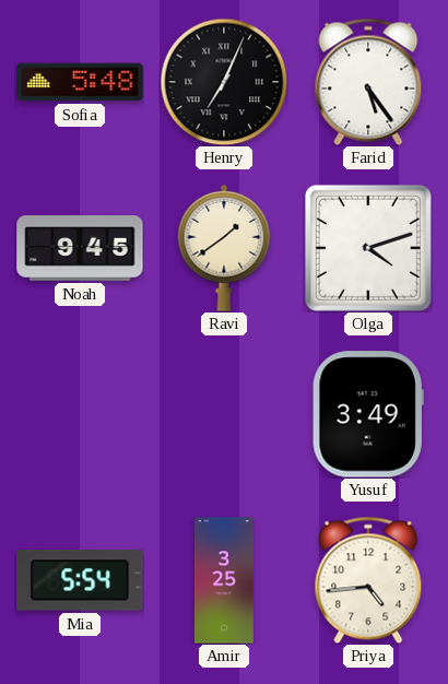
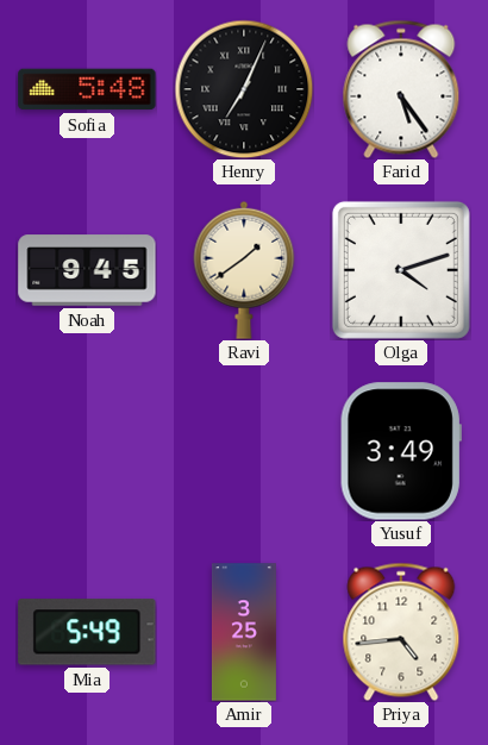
Mia: 5:54 -> 5:49
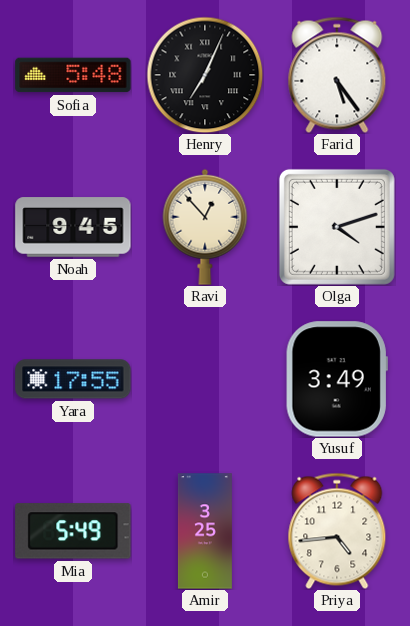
Ravi: 1:39 -> 12:53
Yara: none -> 17:55
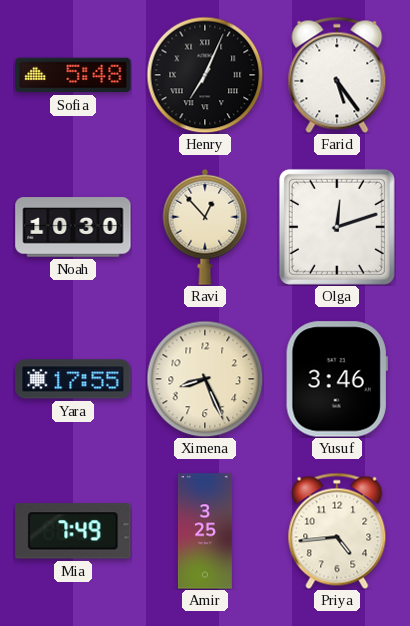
Noah: 9:45 -> 10:30
Olga: 4:12 -> 12:12
Ximena: none -> 8:26
Yusuf: 3:49 -> 3:46
Mia: 5:49 -> 7:49
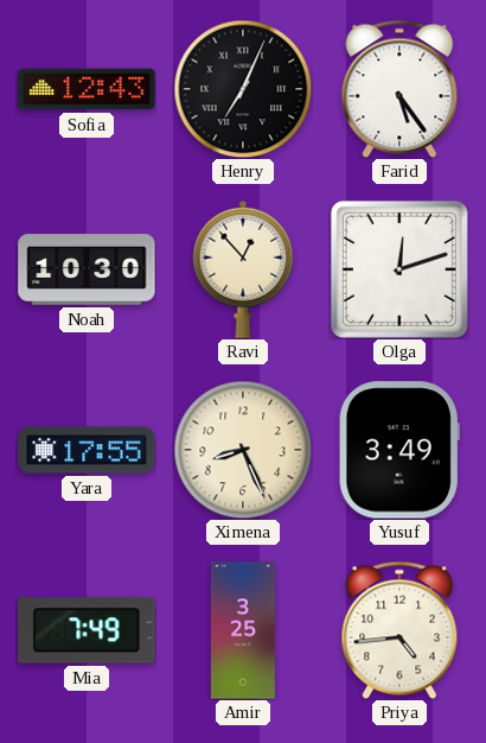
Sofia: 5:48 -> 12:43
Yusuf: 3:46 -> 3:49
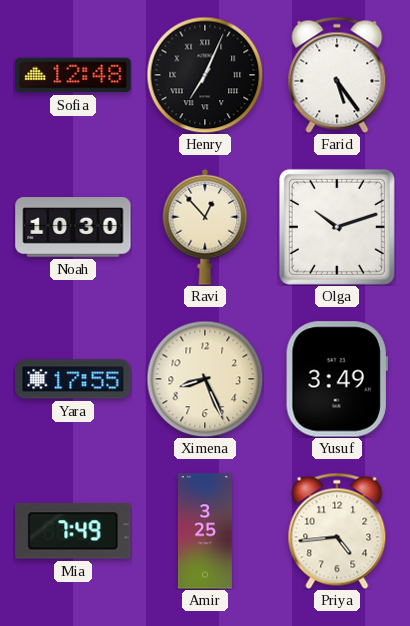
Sofia: 12:43 -> 12:48
Olga: 12:12 -> 10:12
